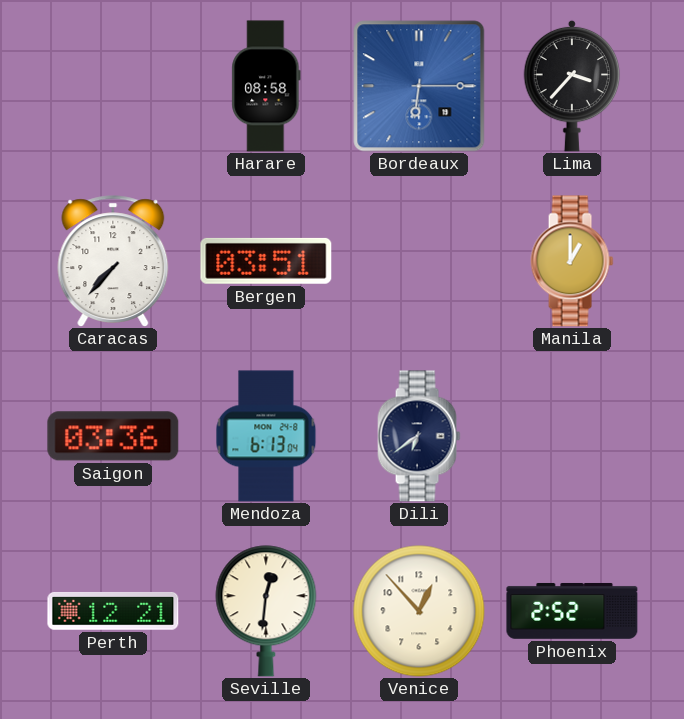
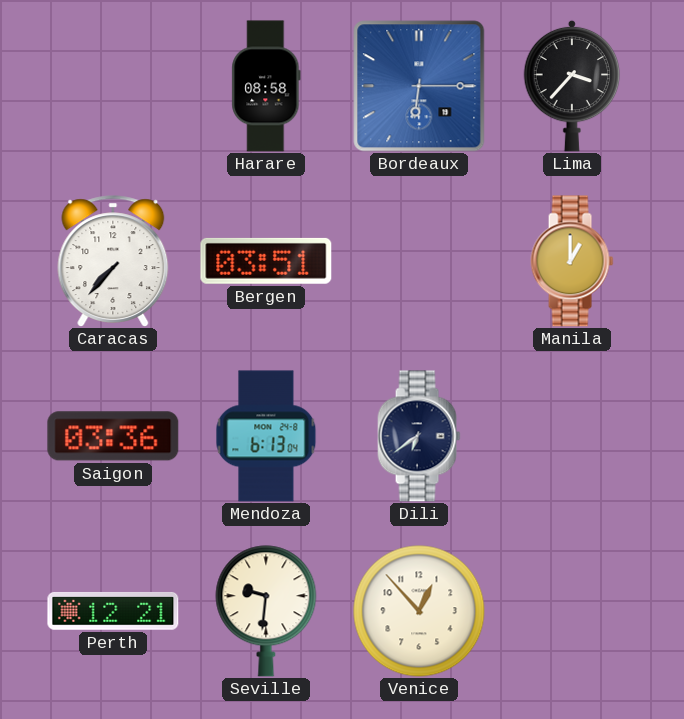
Seville: 12:31 -> 9:31
Phoenix: 2:52 -> none
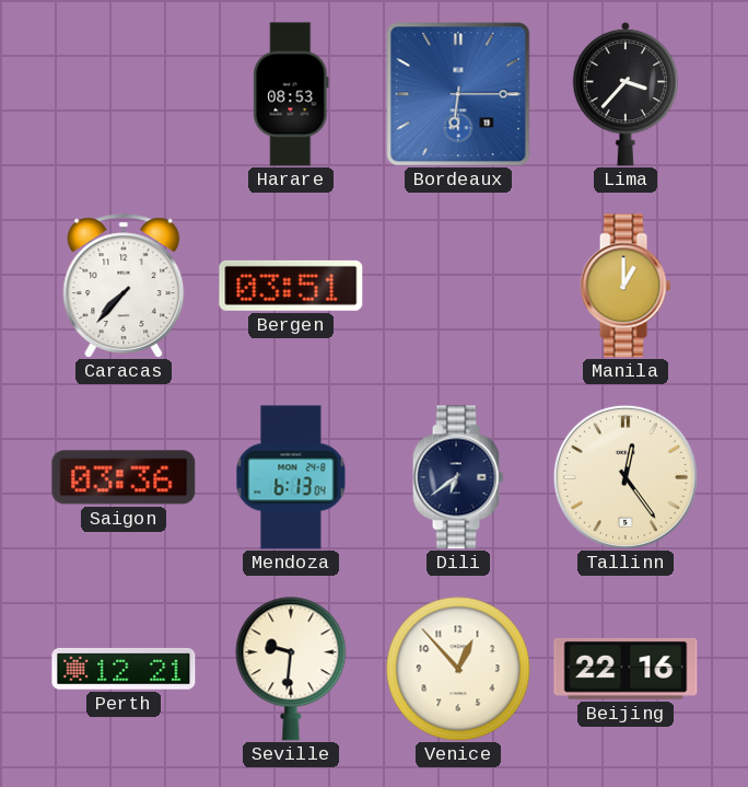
Harare: 08:58 -> 08:53
Tallinn: none -> 12:24
Beijing: none -> 22:16
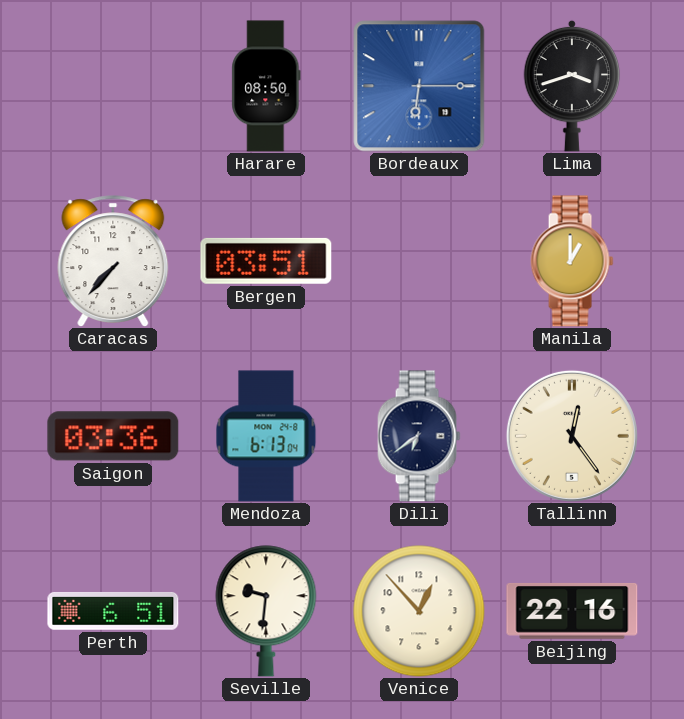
Harare: 08:53 -> 08:50
Lima: 3:37 -> 3:42
Perth: 12:21 -> 6:51
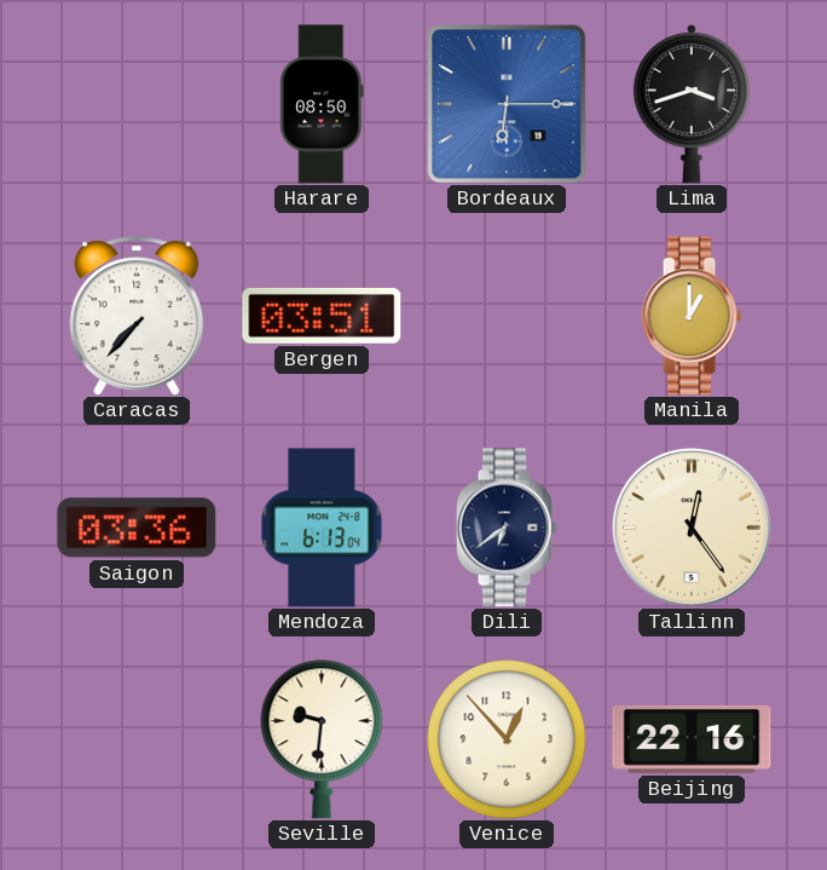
Perth: 6:51 -> none
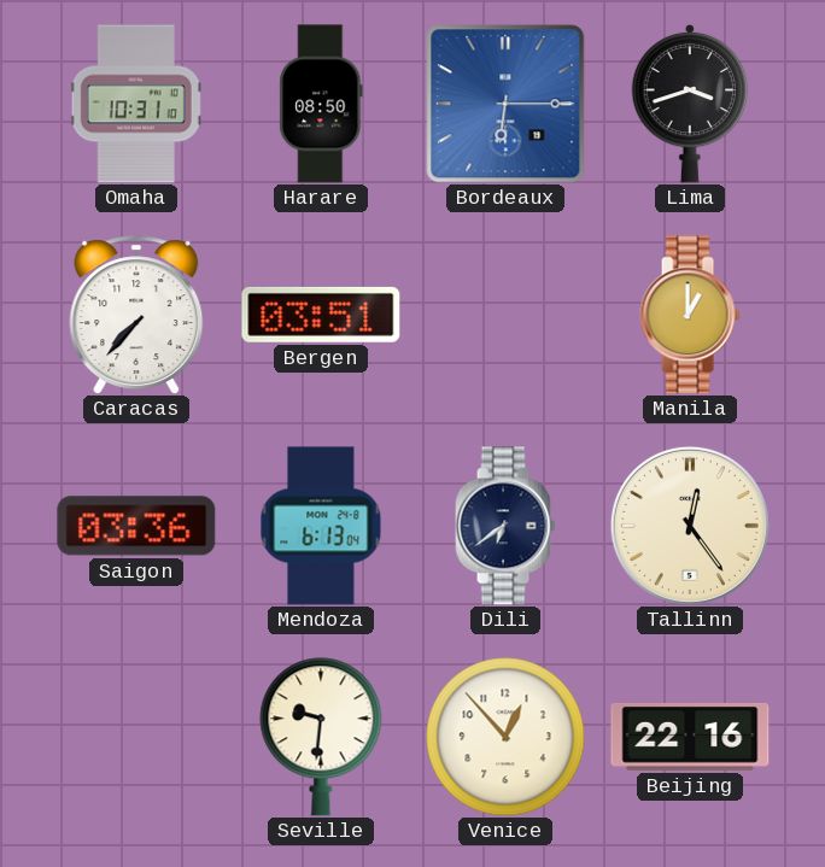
Omaha: none -> 10:31
